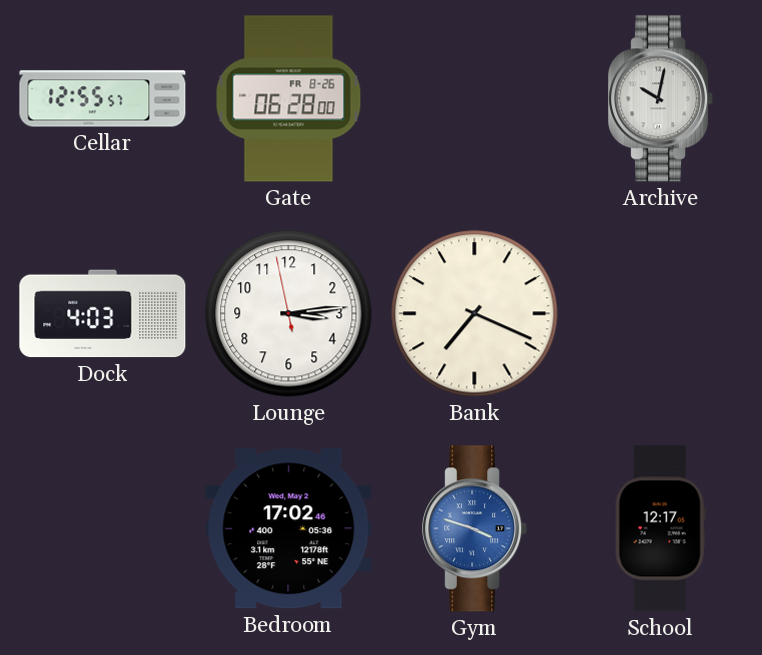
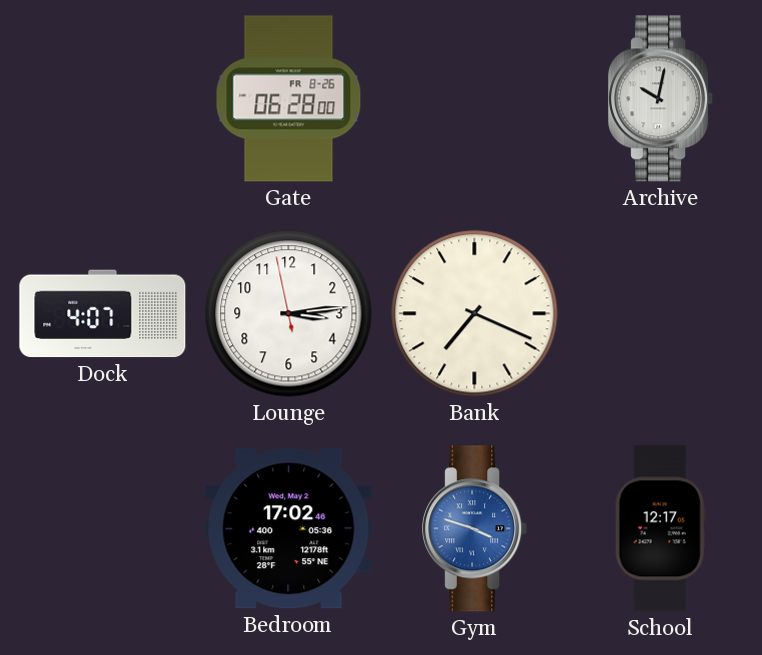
Cellar: 12:55 -> none
Dock: 4:03 -> 4:07
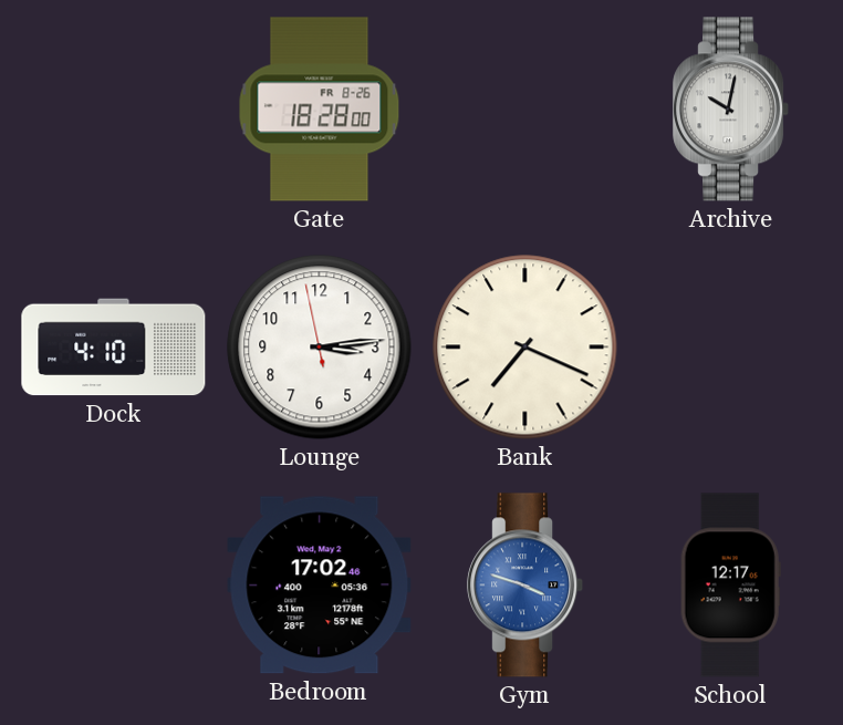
Gate: 06:28 -> 18:28
Dock: 4:07 -> 4:10
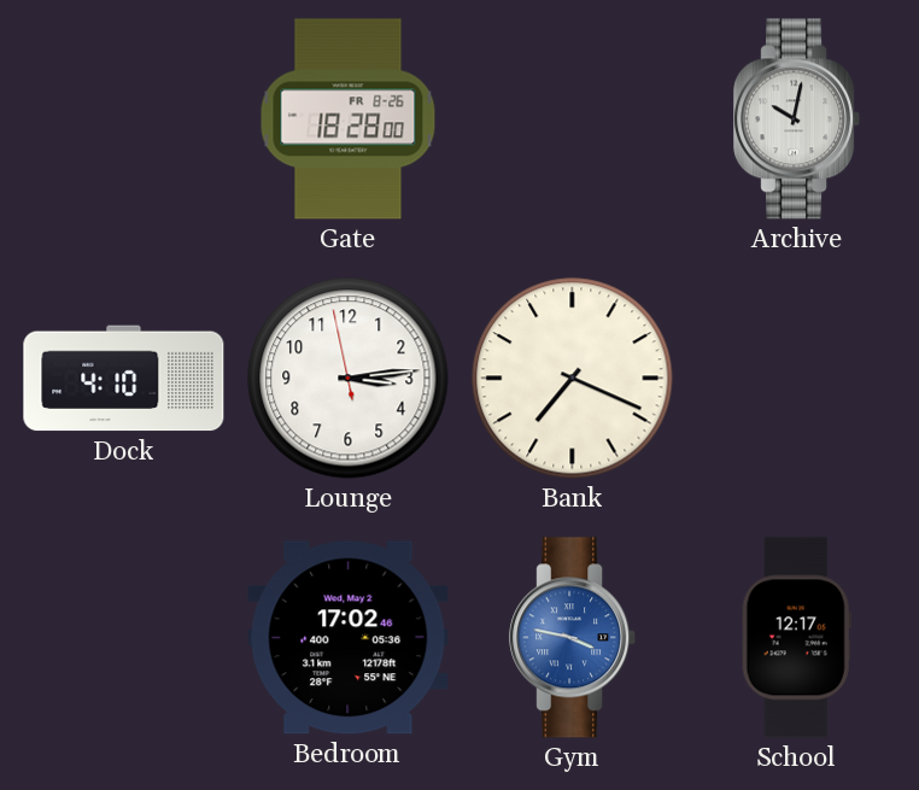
Gym: 3:48 -> 3:47
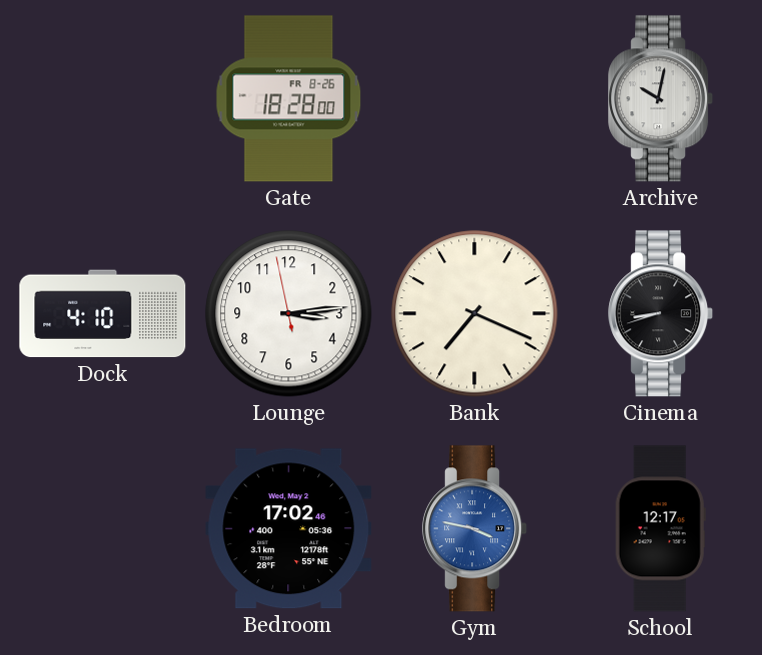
Cinema: none -> 8:42
